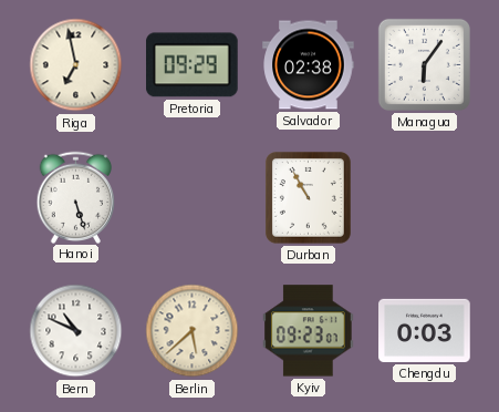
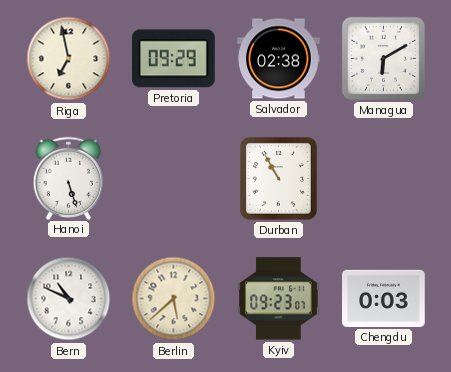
Managua: 6:06 -> 6:10
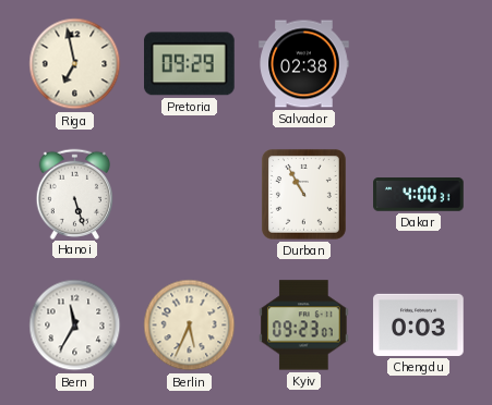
Managua: 6:10 -> none
Dakar: none -> 4:00
Bern: 10:49 -> 11:35
Berlin: 5:38 -> 5:34
